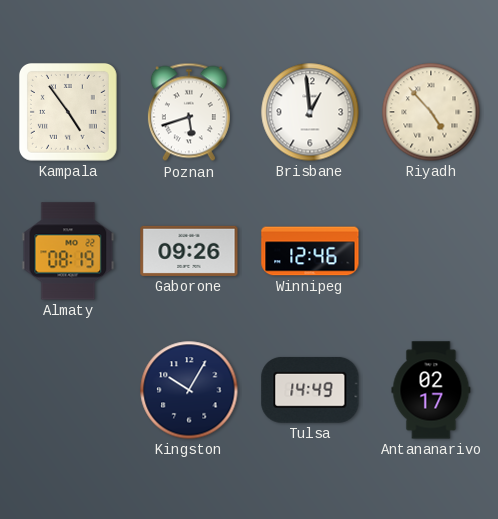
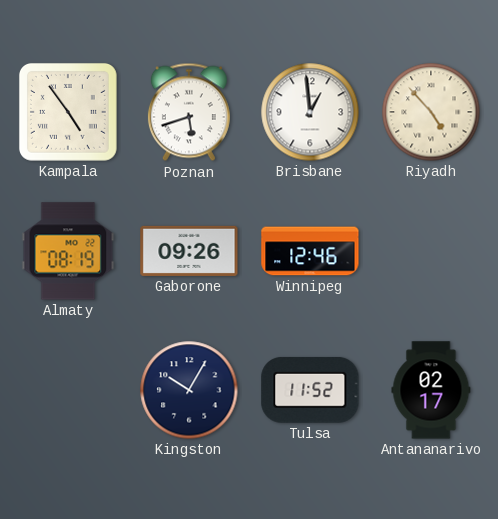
Tulsa: 14:49 -> 11:52
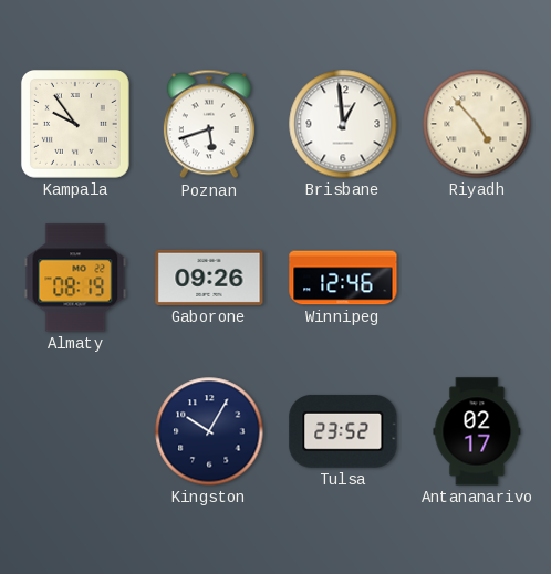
Kampala: 4:54 -> 9:54
Tulsa: 11:52 -> 23:52
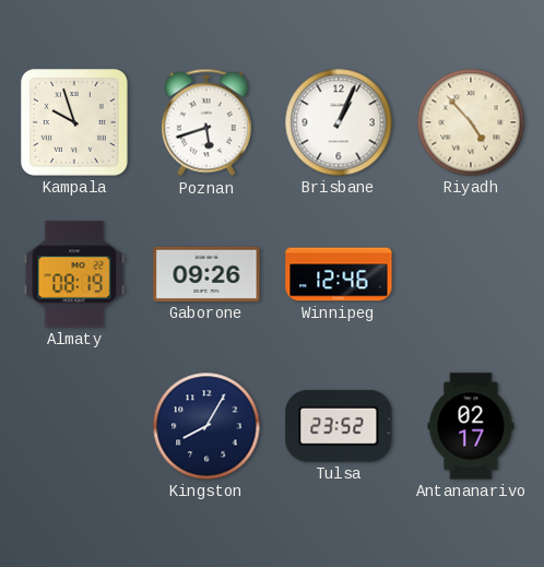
Kampala: 9:54 -> 9:57
Brisbane: 12:59 -> 1:04
Kingston: 10:05 -> 8:05
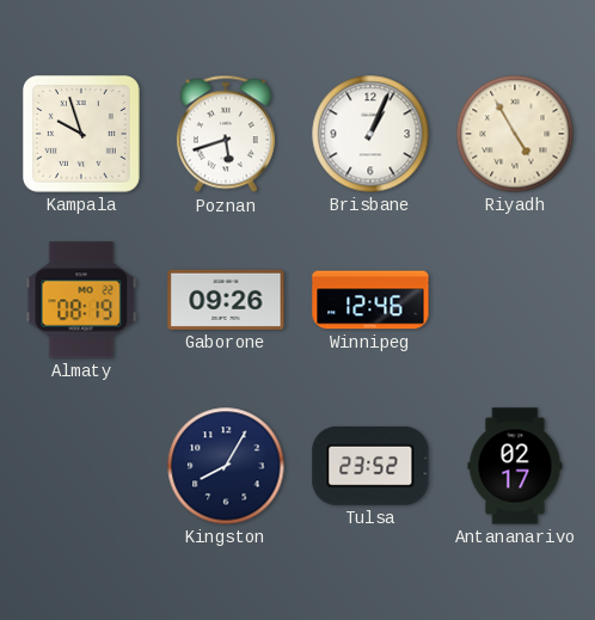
Riyadh: 4:53 -> 4:55
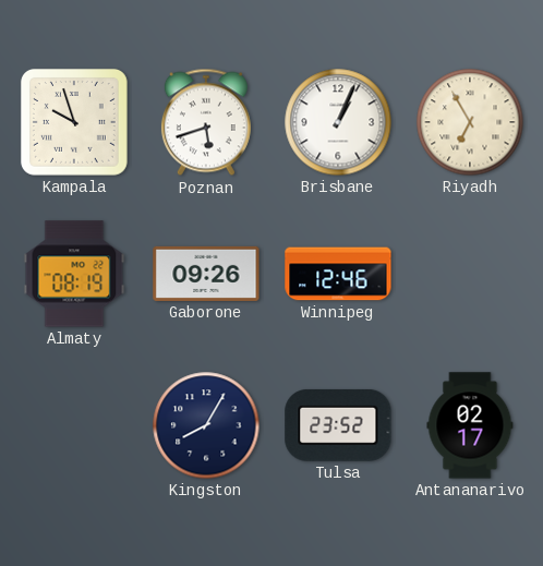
Riyadh: 4:55 -> 6:55
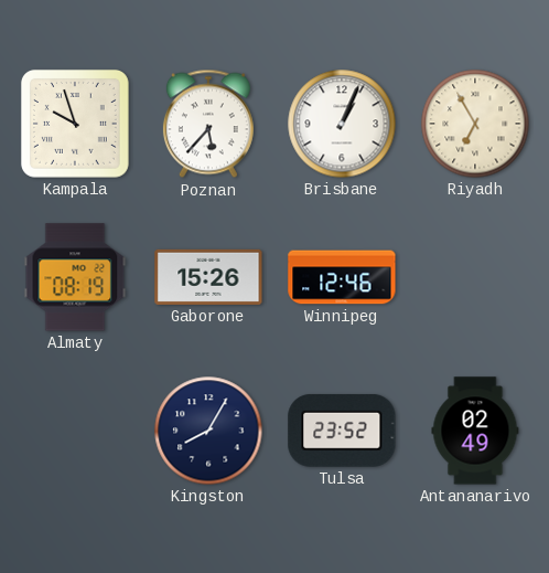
Poznan: 5:42 -> 5:37
Gaborone: 09:26 -> 15:26
Antananarivo: 02:17 -> 02:49
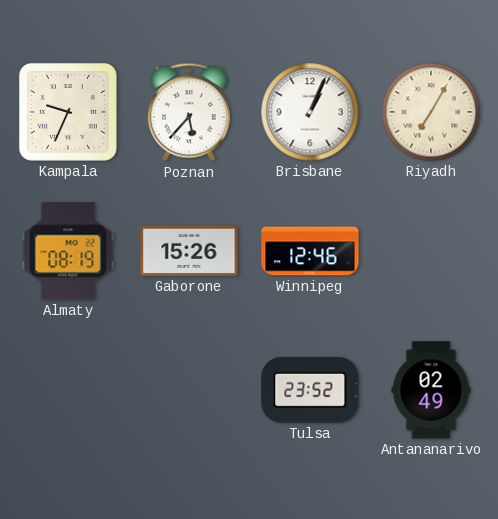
Kampala: 9:57 -> 9:34
Riyadh: 6:55 -> 7:05
Kingston: 8:05 -> none
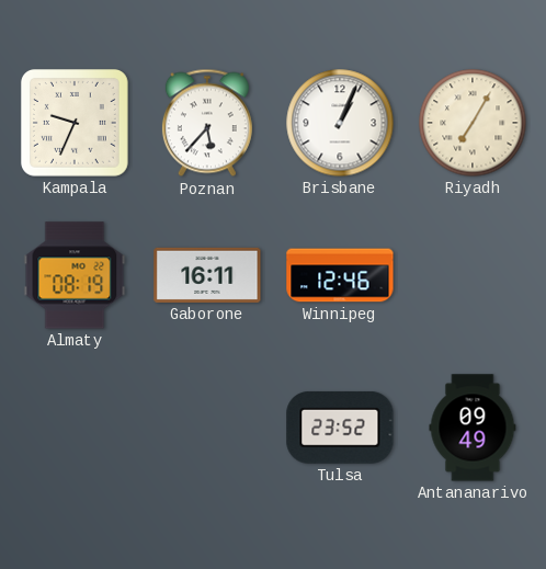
Gaborone: 15:26 -> 16:11
Antananarivo: 02:49 -> 09:49
